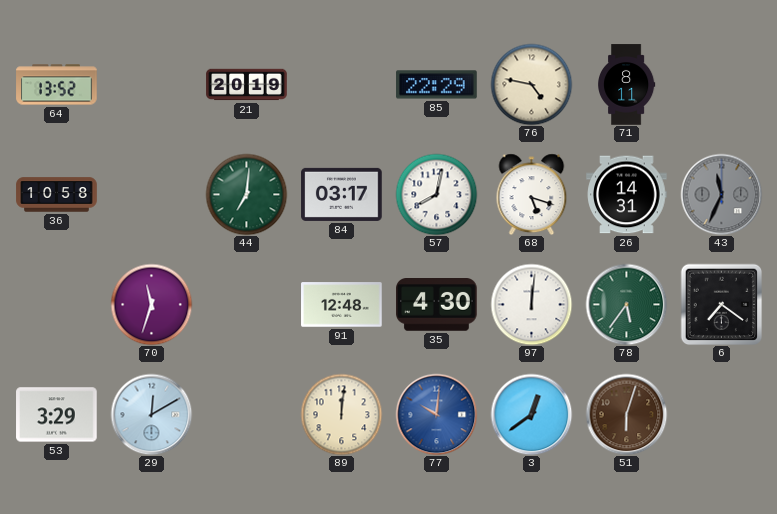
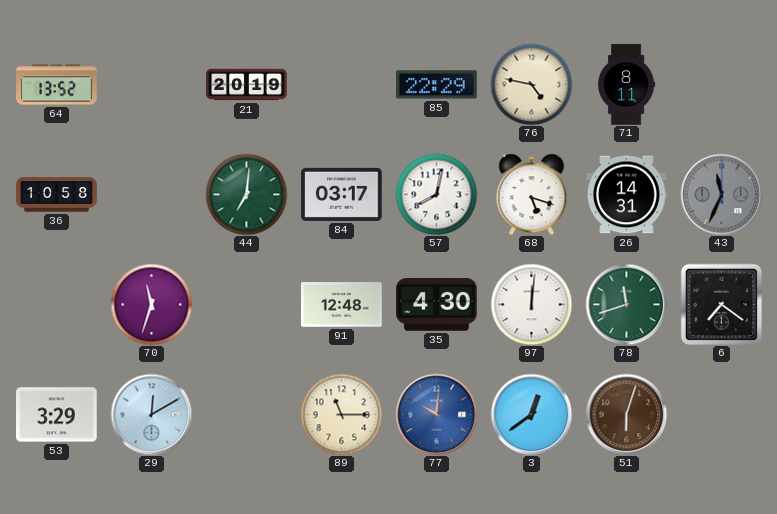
78: 5:36 -> 11:42
89: 12:01 -> 11:15
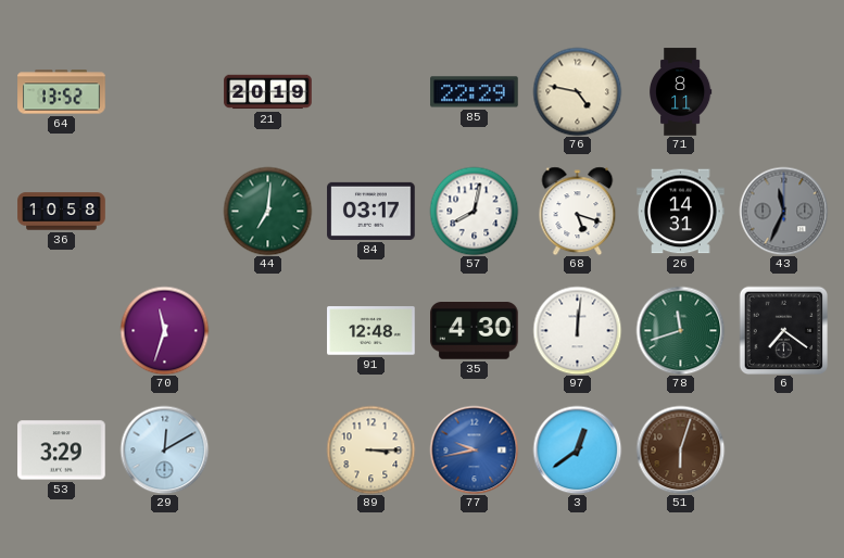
89: 11:15 -> 3:15
77: 10:01 -> 9:43
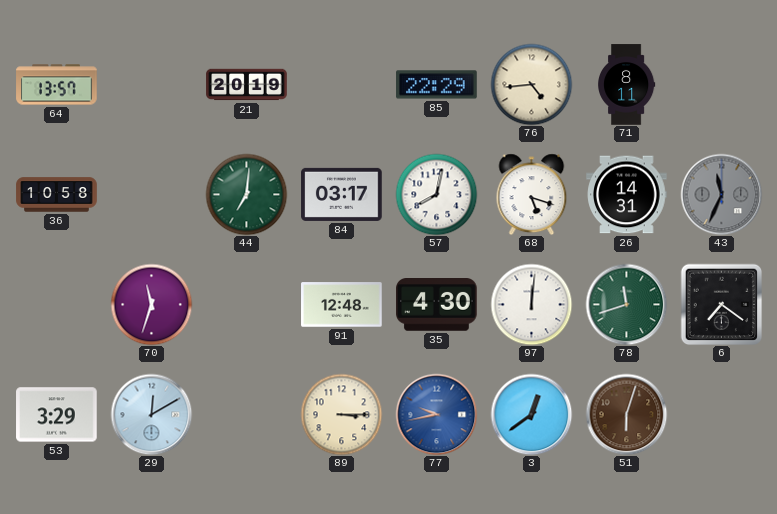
64: 13:52 -> 13:57
76: 4:47 -> 4:44
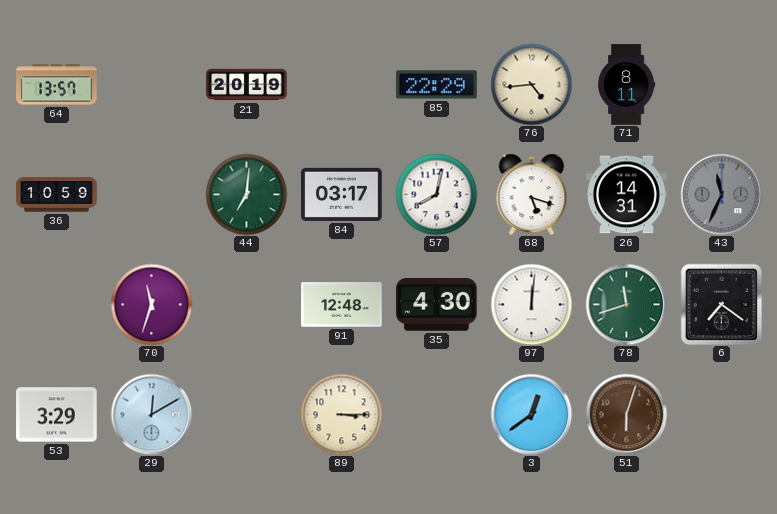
36: 10:58 -> 10:59
77: 9:43 -> none
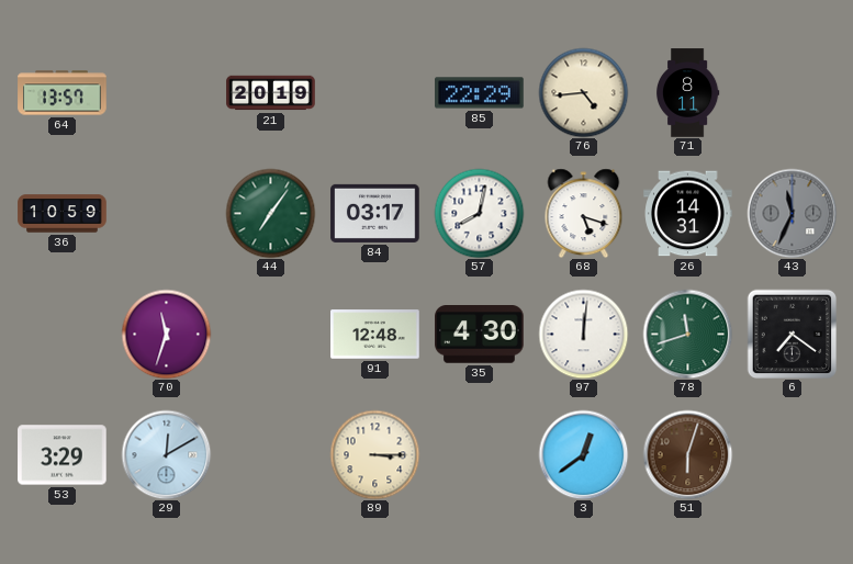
44: 7:01 -> 7:06
